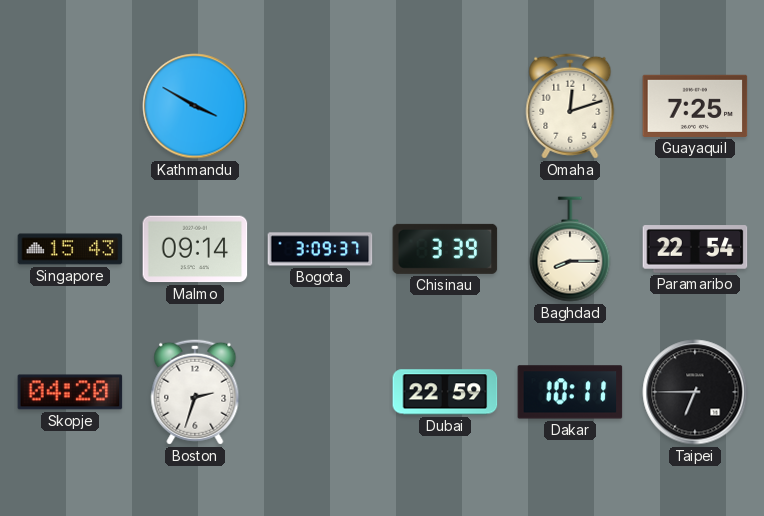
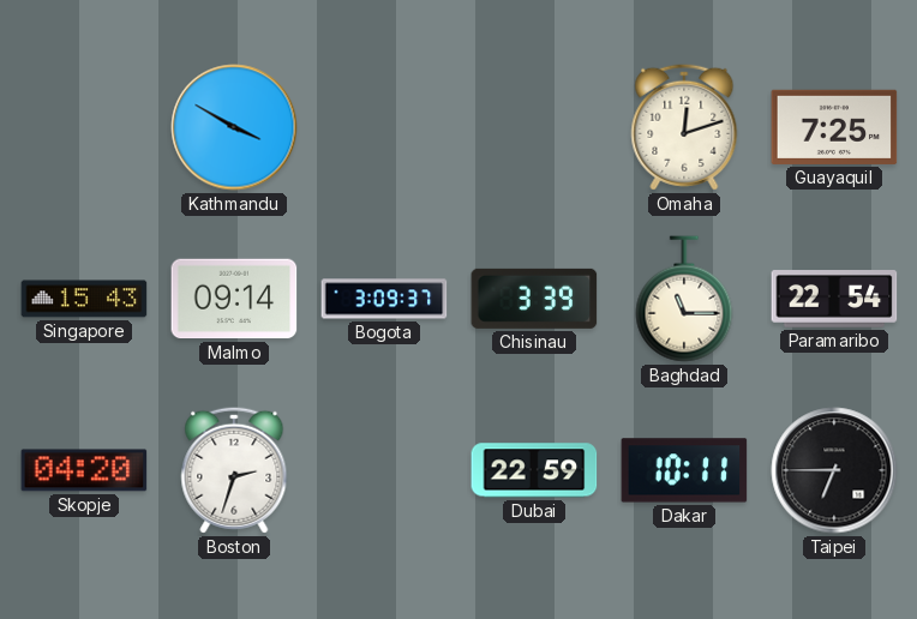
Baghdad: 8:15 -> 11:15
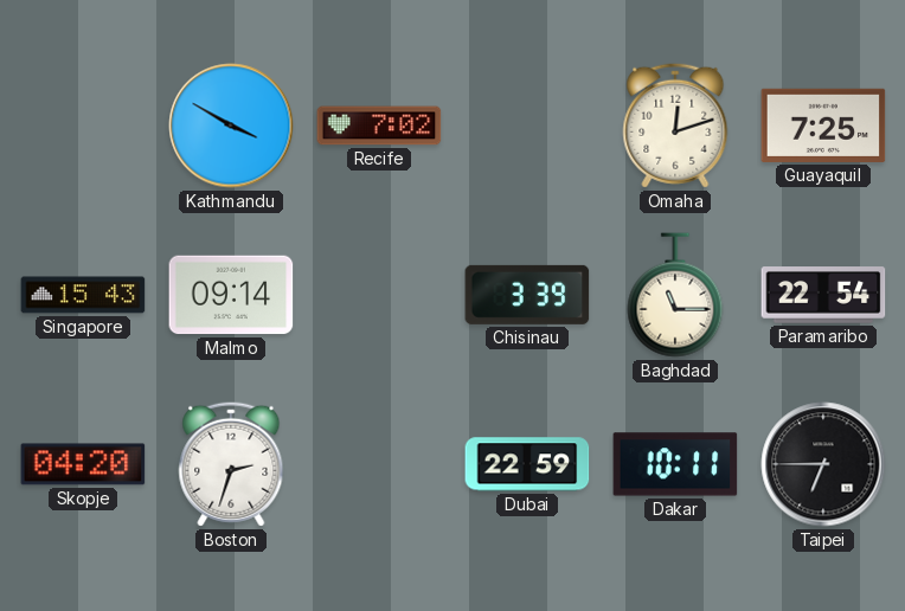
Recife: none -> 7:02
Bogota: 3:09 -> none
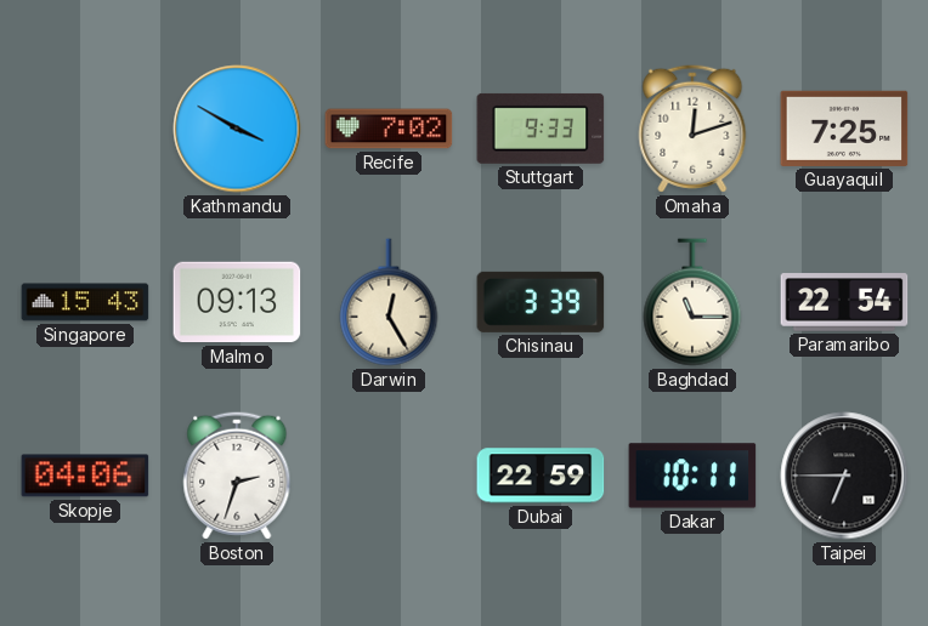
Stuttgart: none -> 9:33
Malmo: 09:14 -> 09:13
Darwin: none -> 12:25
Skopje: 04:20 -> 04:06
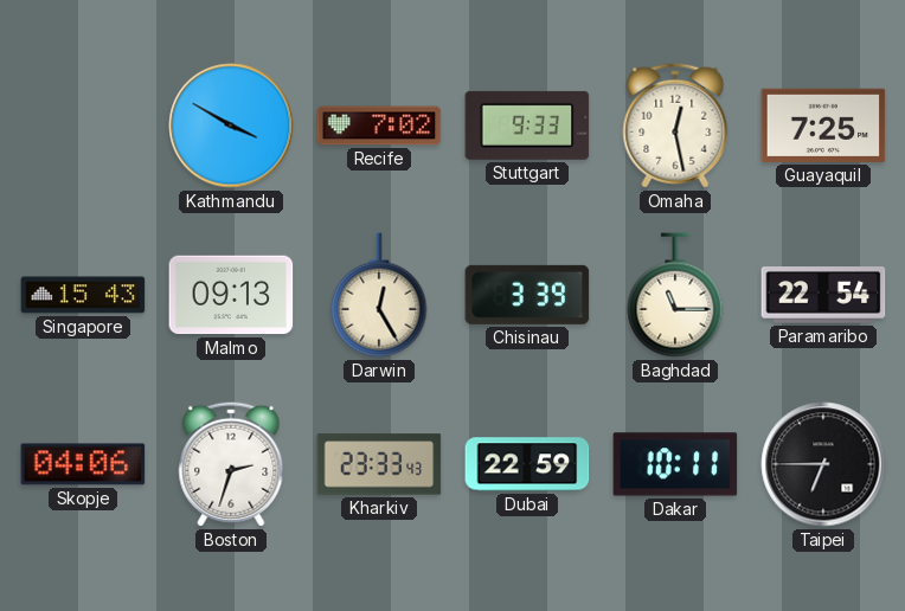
Omaha: 12:12 -> 12:28
Kharkiv: none -> 23:33
